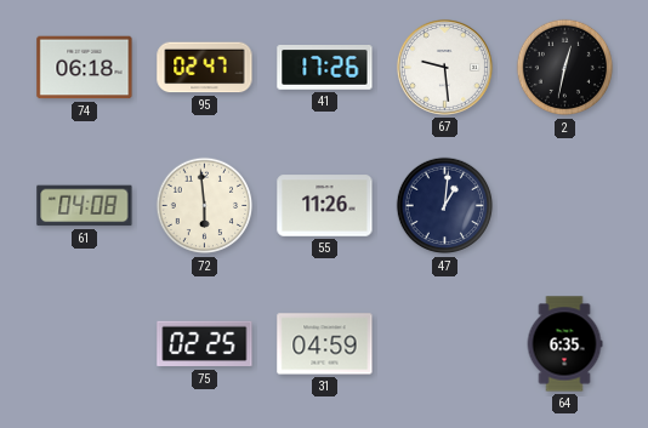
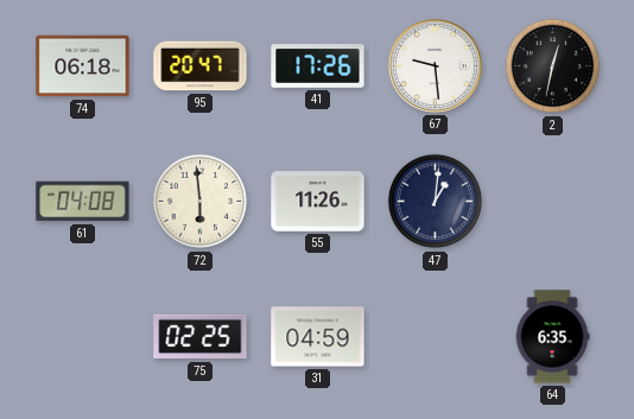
95: 02:47 -> 20:47
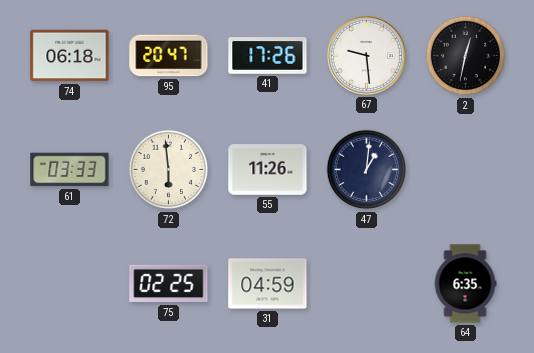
61: 04:08 -> 03:33
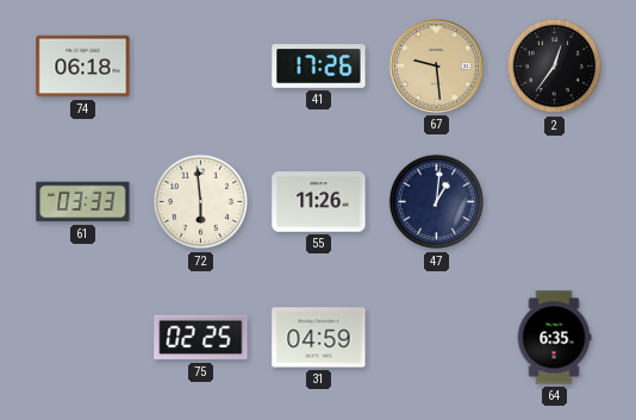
95: 20:47 -> none
67 dial: white -> champagne
2: 12:32 -> 12:36
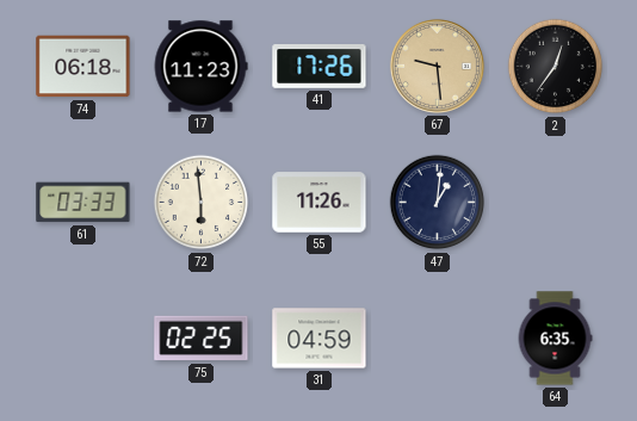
17: none -> 11:23
